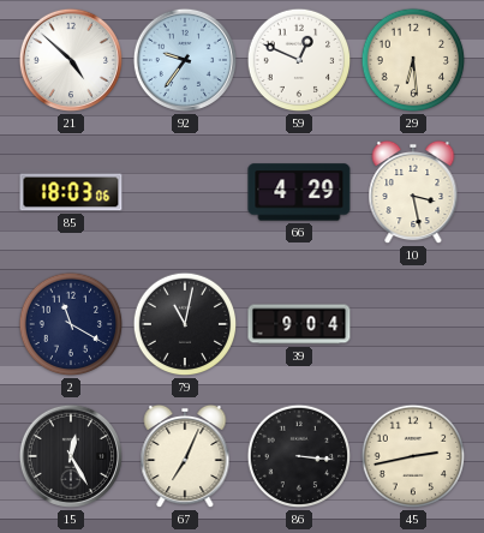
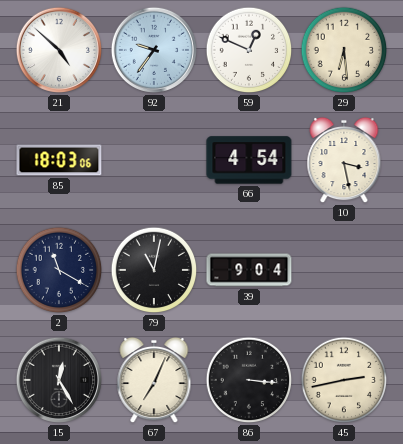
66: 4:29 -> 4:54
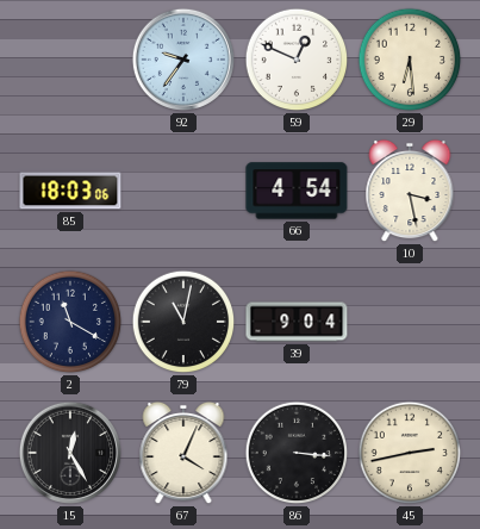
21: 4:52 -> none
67: 7:04 -> 4:04
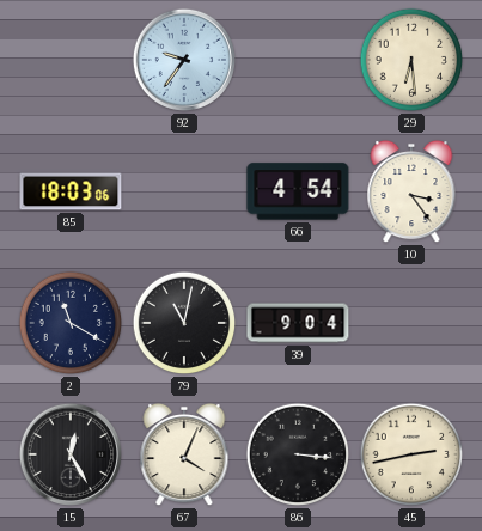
59: 12:49 -> none
10: 3:28 -> 3:24
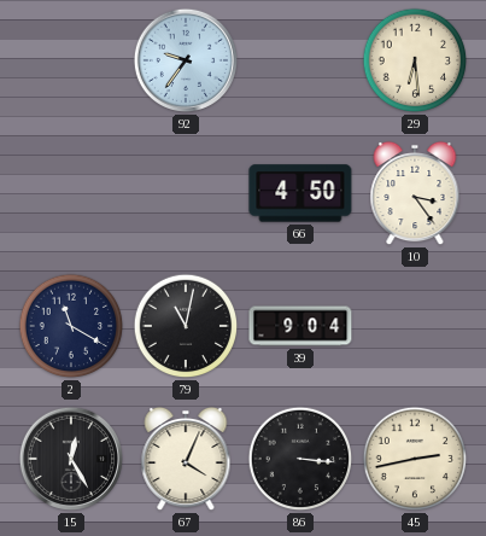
85: 18:03 -> none
66: 4:54 -> 4:50
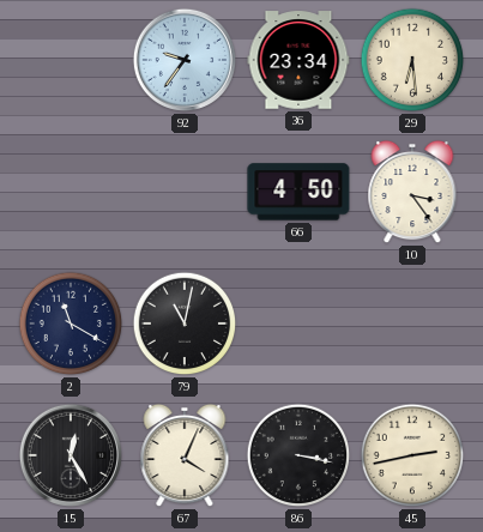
36: none -> 23:34
39: 9:04 -> none
86: 3:16 -> 3:17
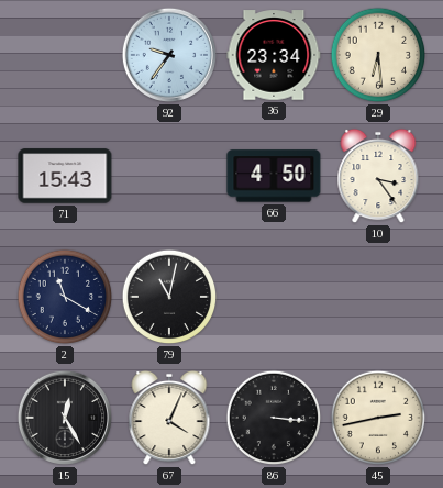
71: none -> 15:43
86: 3:17 -> 3:16
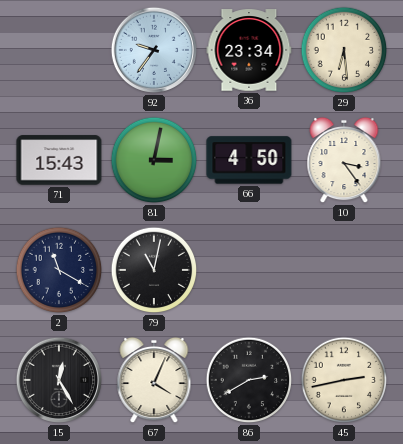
81: none -> 3:02
86: 3:16 -> 2:40
